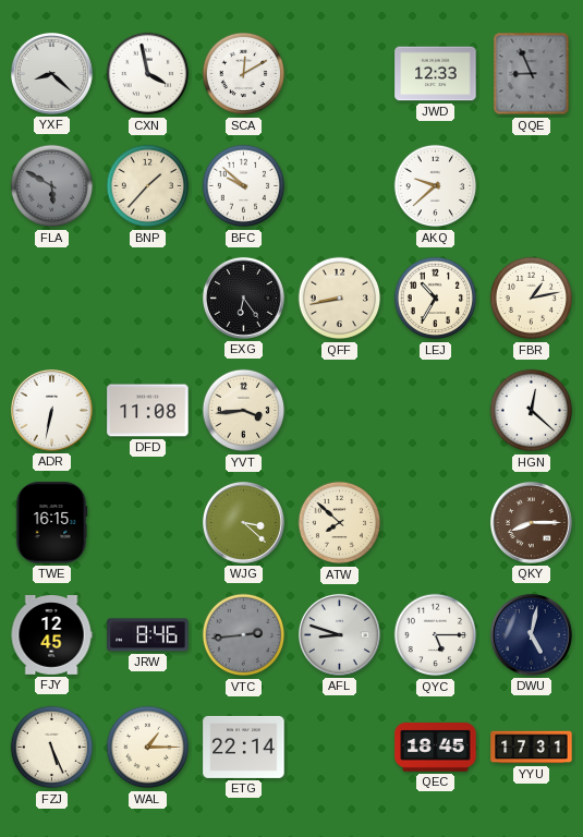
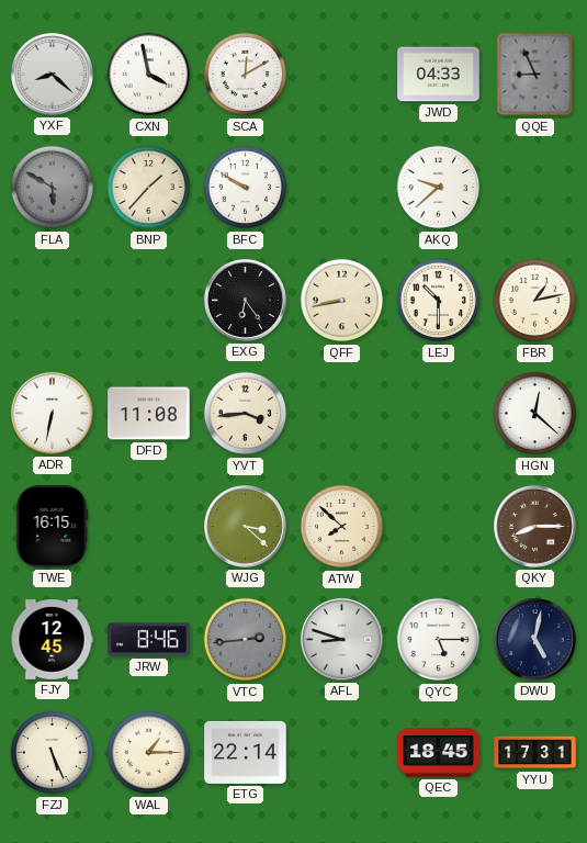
JWD: 12:33 -> 04:33
BFC: 9:52 -> 9:50
LEJ: 10:35 -> 10:30
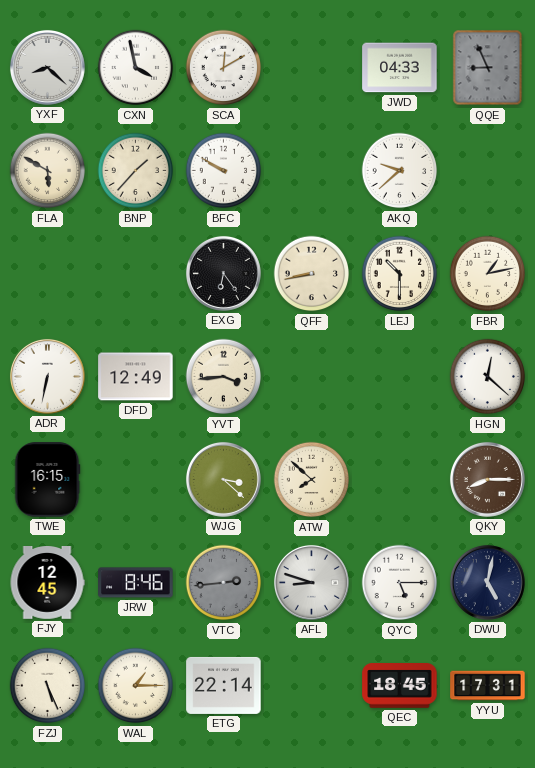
FLA dial: grey -> cream
DFD: 11:08 -> 12:49
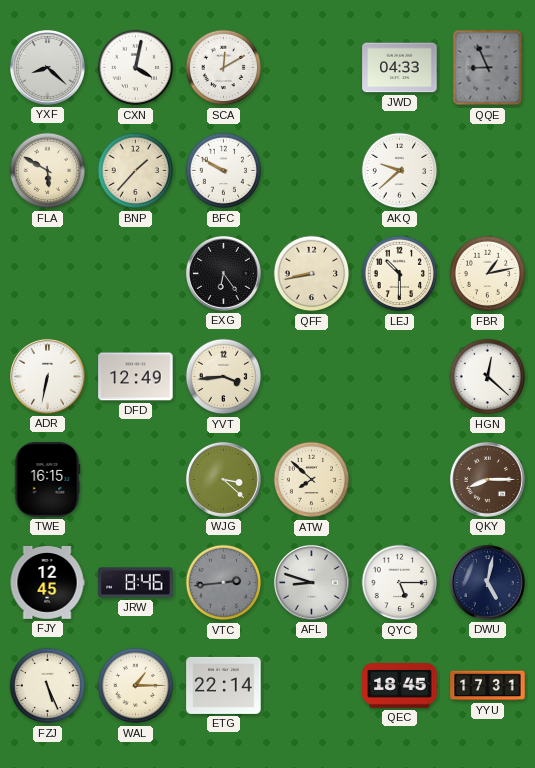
CXN: 3:58 -> 4:02
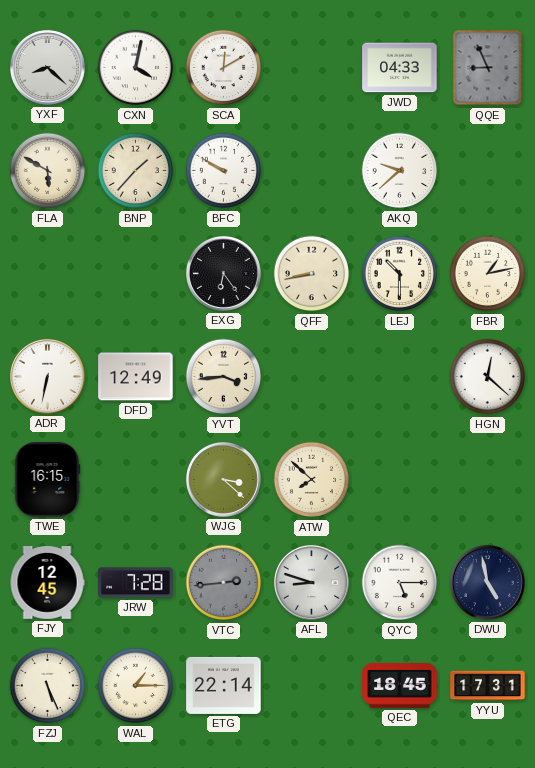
QKY: 8:15 -> none
JRW: 8:46 -> 7:28
DWU: 5:02 -> 4:58
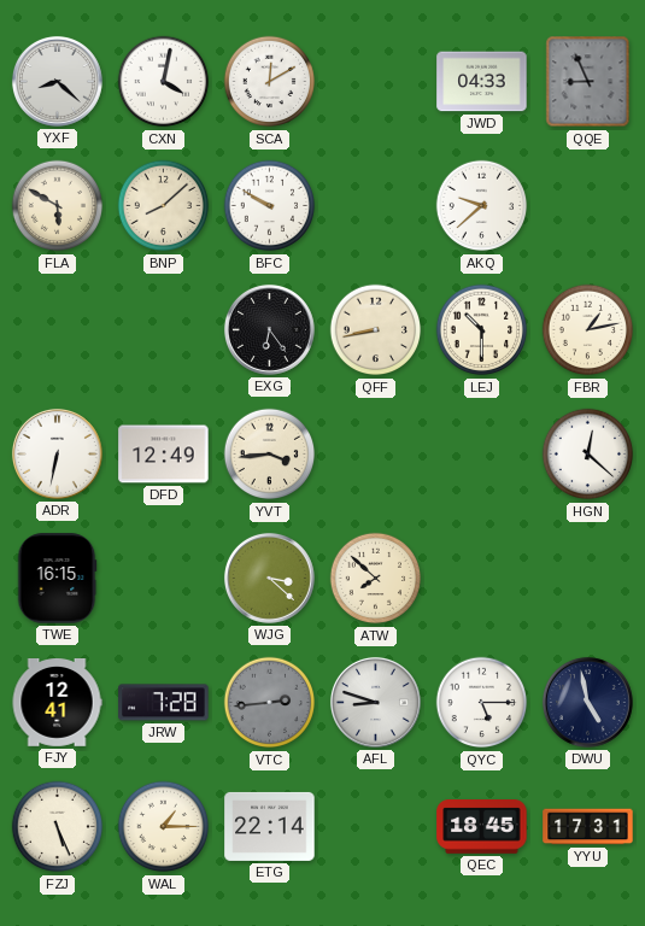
BNP: 1:37 -> 8:08
FJY: 12:45 -> 12:41
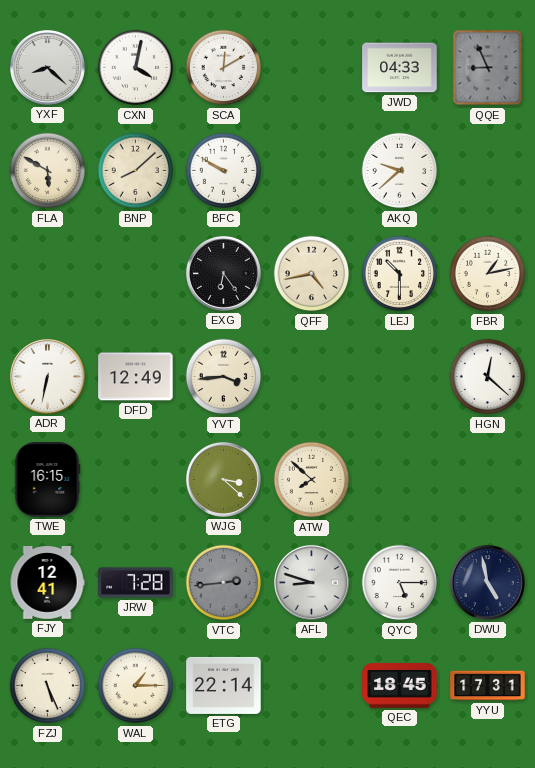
QFF: 8:43 -> 4:43
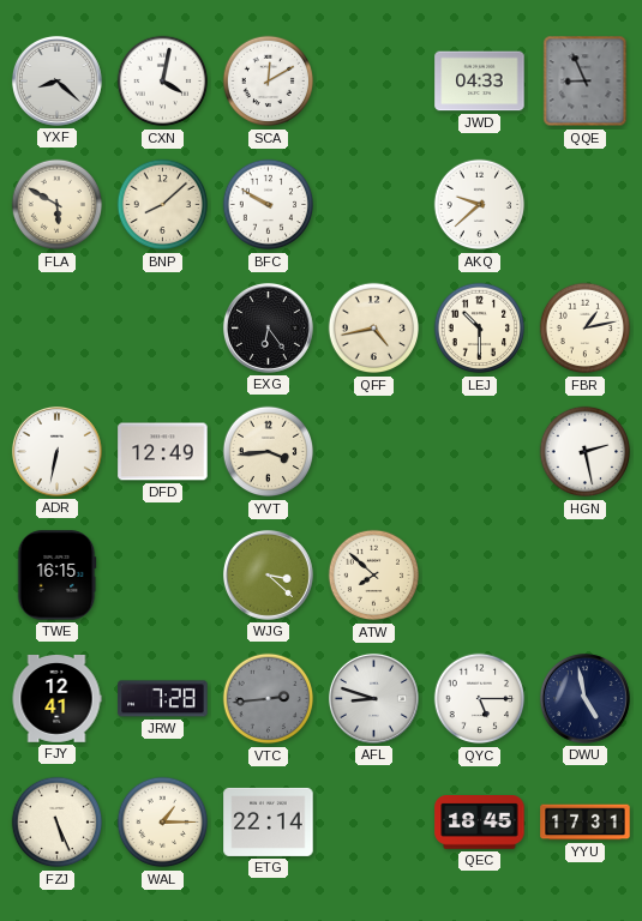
HGN: 12:22 -> 2:28
